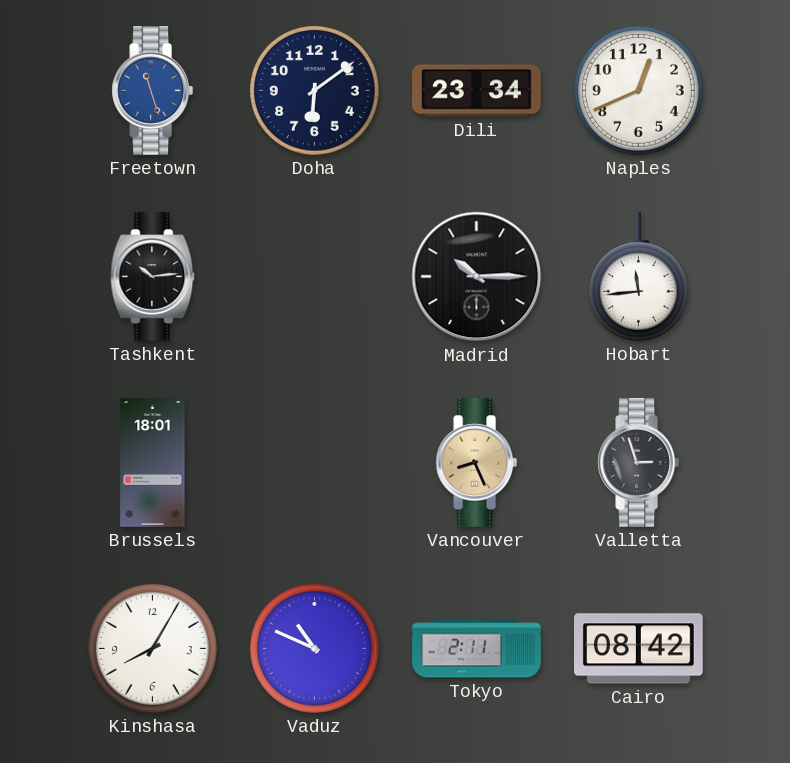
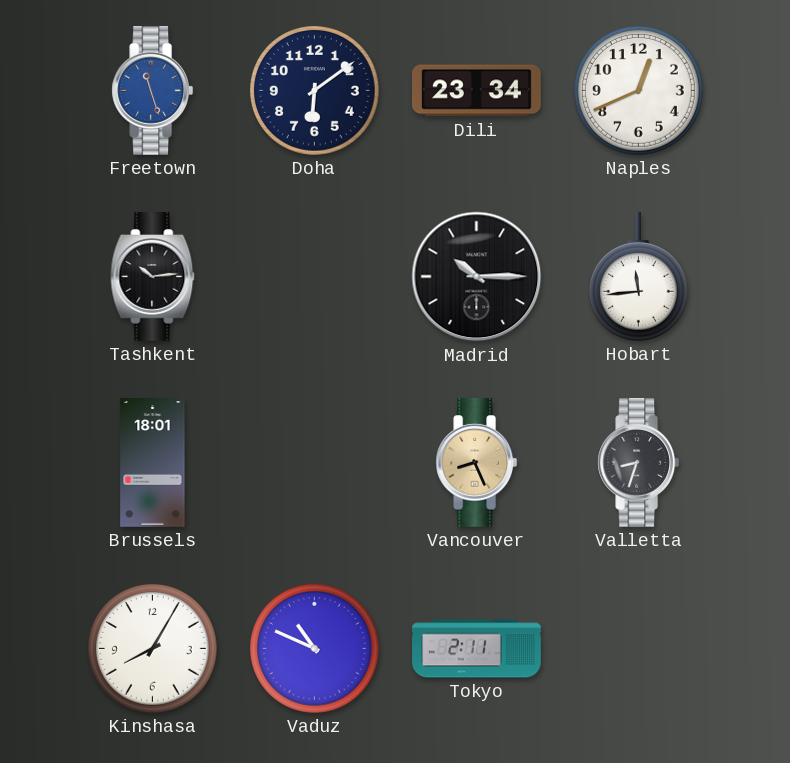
Valletta: 2:57 -> 8:33
Cairo: 08:42 -> none
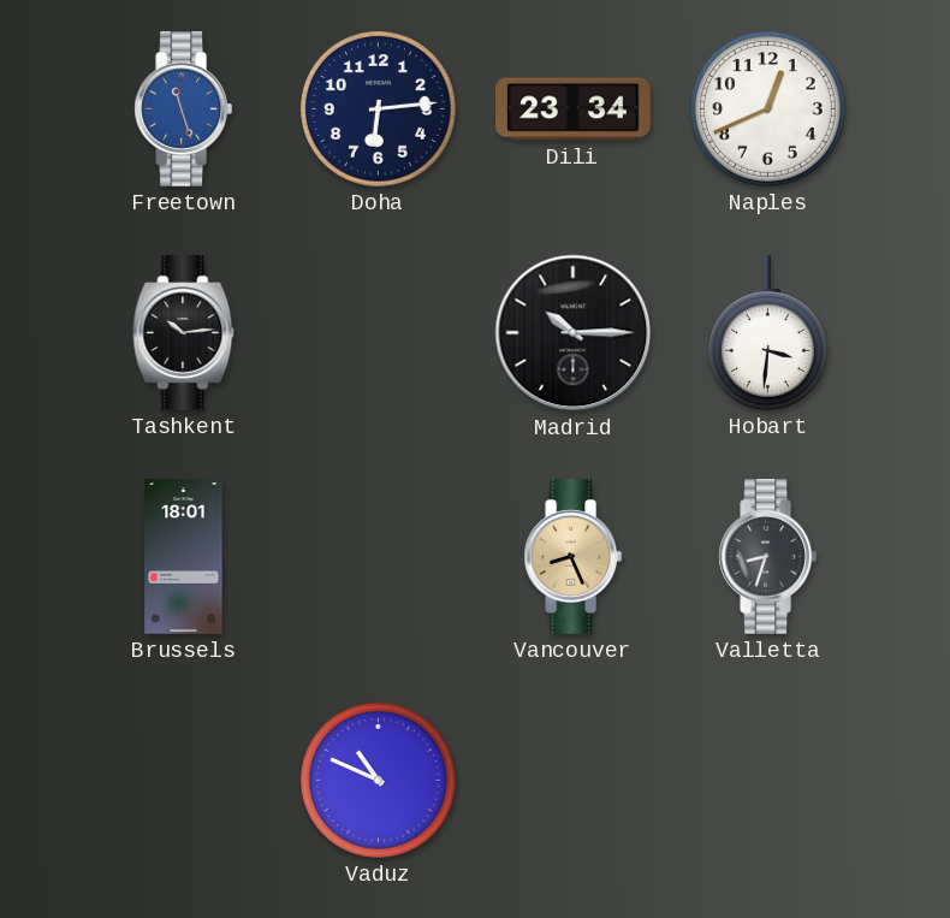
Doha: 6:09 -> 6:14
Hobart: 11:44 -> 3:31
Kinshasa: 8:05 -> none
Tokyo: 2:11 -> none
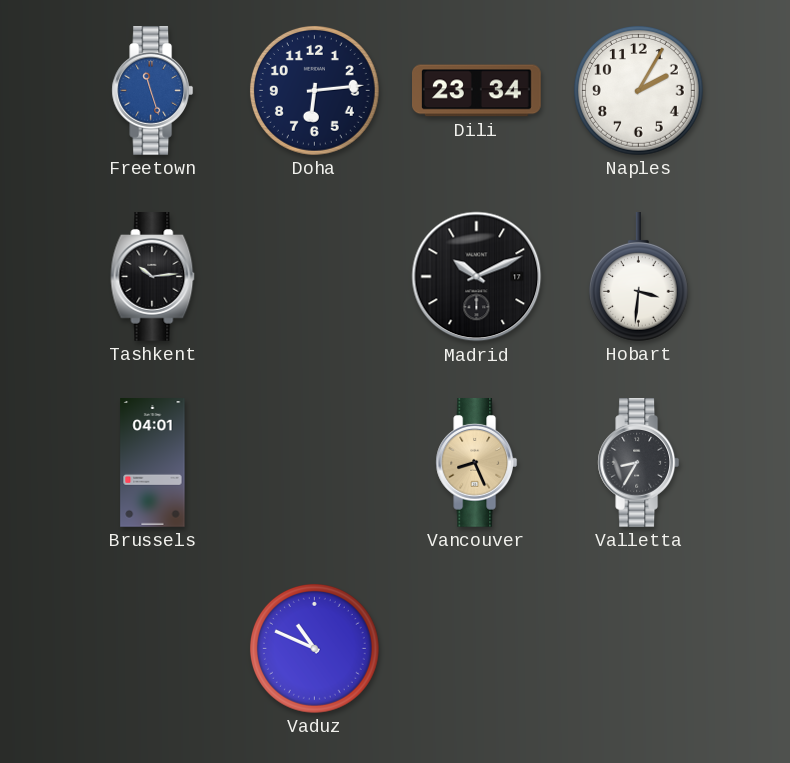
Naples: 12:41 -> 2:05
Madrid: 10:15 -> 10:11
Brussels: 18:01 -> 04:01
Valletta: 8:33 -> 8:35
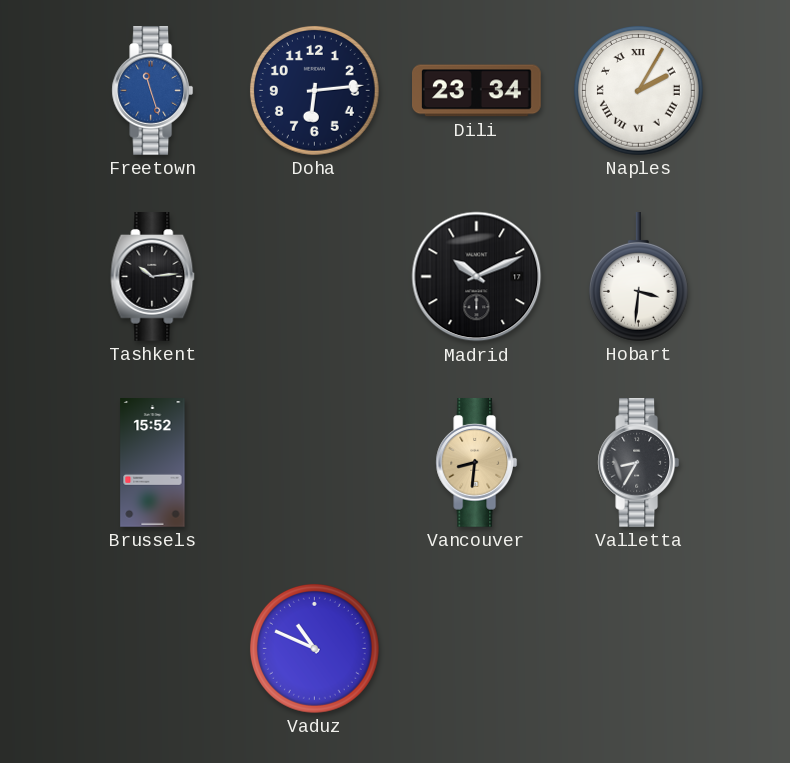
Naples numerals: Arabic -> Roman
Brussels: 04:01 -> 15:52
Vancouver: 8:26 -> 8:31
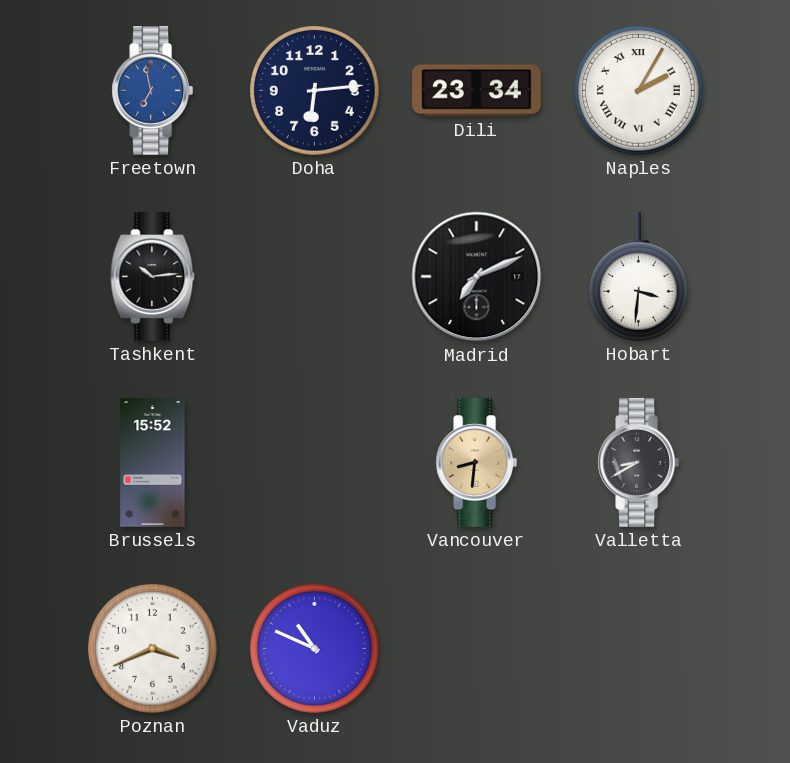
Freetown: 11:27 -> 6:58
Madrid: 10:11 -> 7:11
Valletta: 8:35 -> 8:40
Poznan: none -> 3:41
